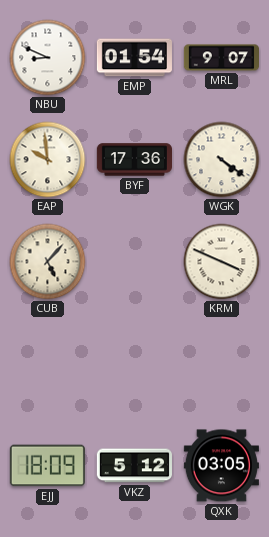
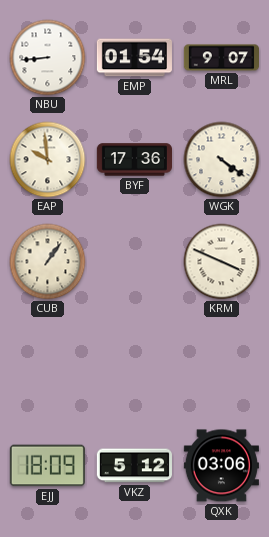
NBU: 8:49 -> 8:44
CUB: 5:07 -> 1:06
QXK: 03:05 -> 03:06
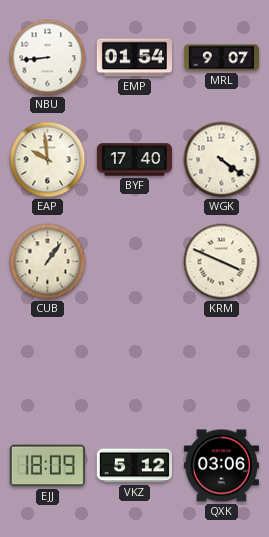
BYF: 17:36 -> 17:40
